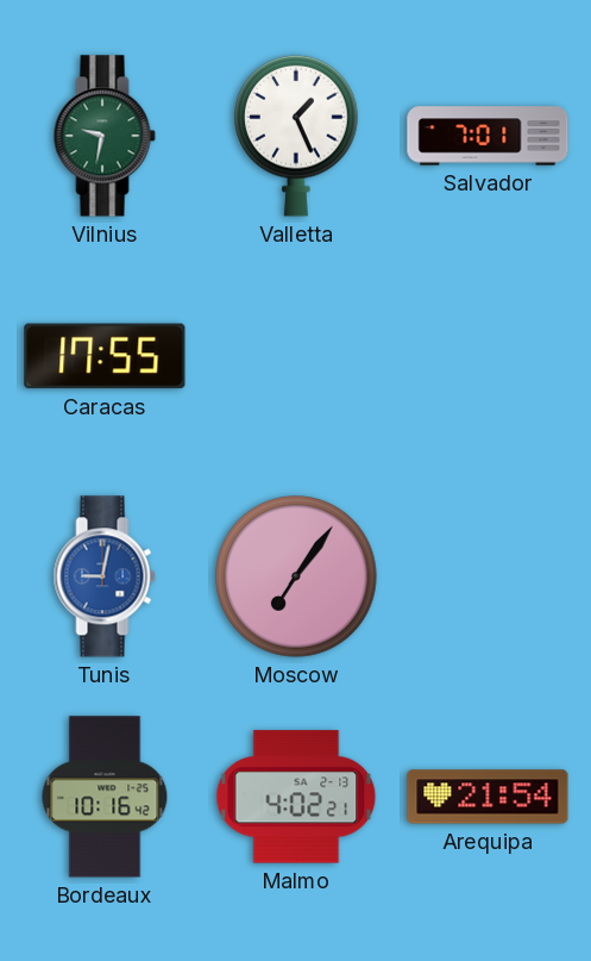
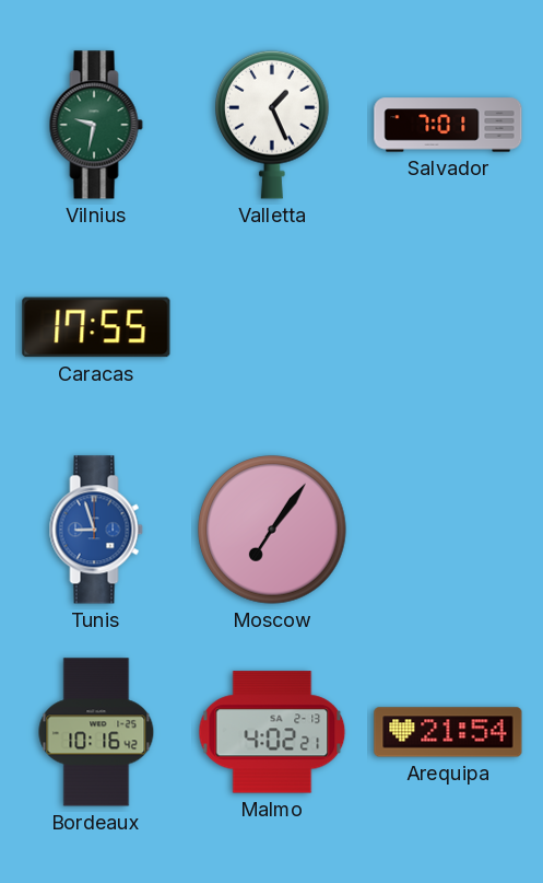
Tunis: 9:02 -> 8:57
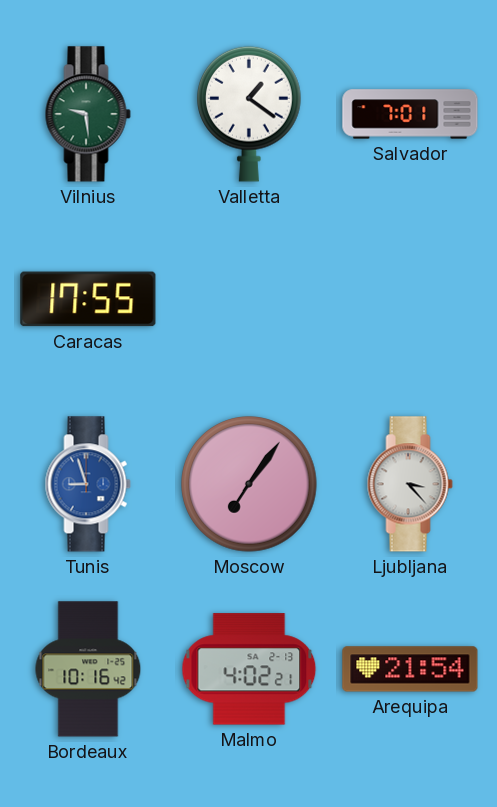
Vilnius: 9:32 -> 9:29
Valletta: 1:26 -> 1:21
Ljubljana: none -> 3:23
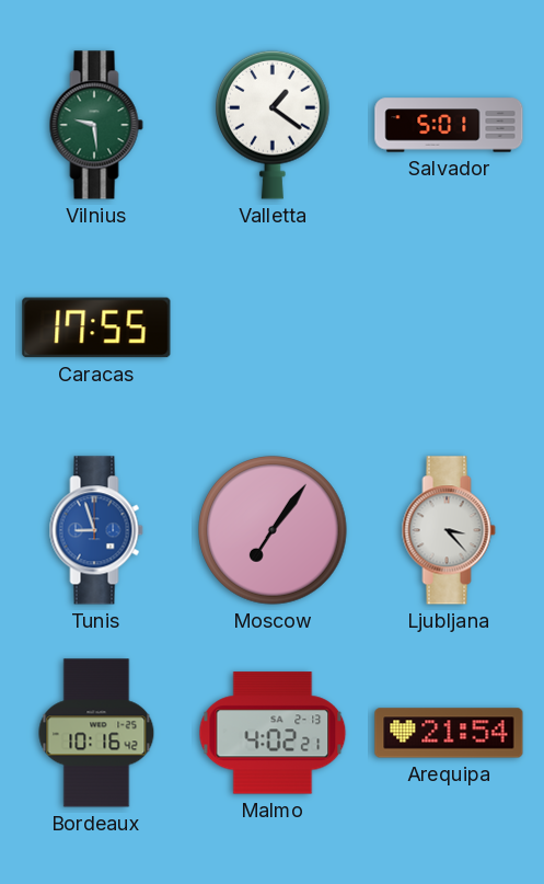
Salvador: 7:01 -> 5:01
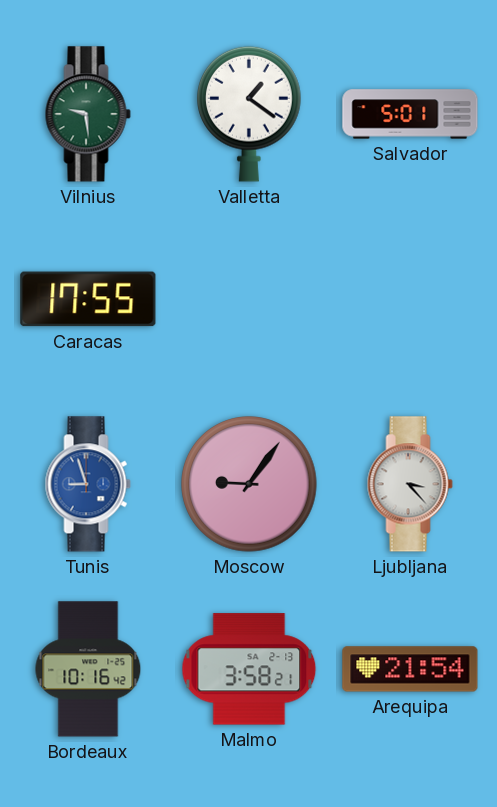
Moscow: 7:06 -> 9:06
Malmo: 4:02 -> 3:58
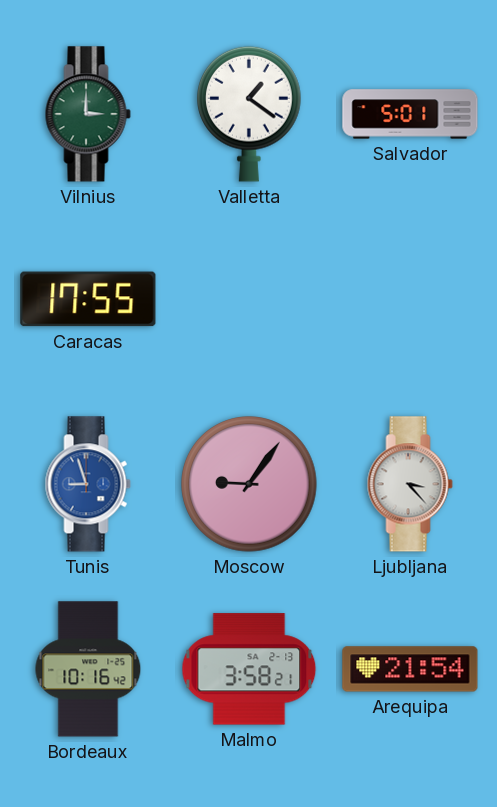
Vilnius: 9:29 -> 3:00
